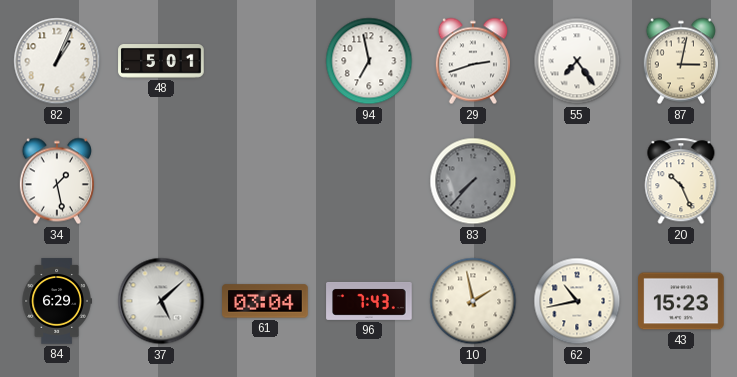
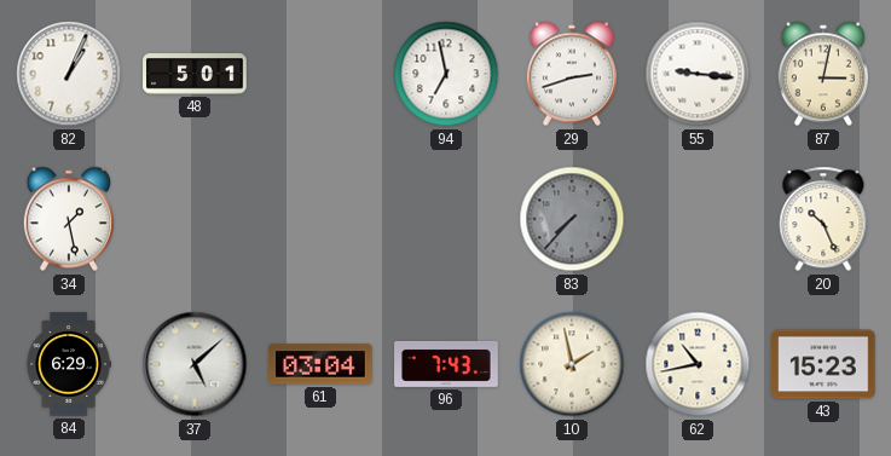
55: 7:24 -> 9:16
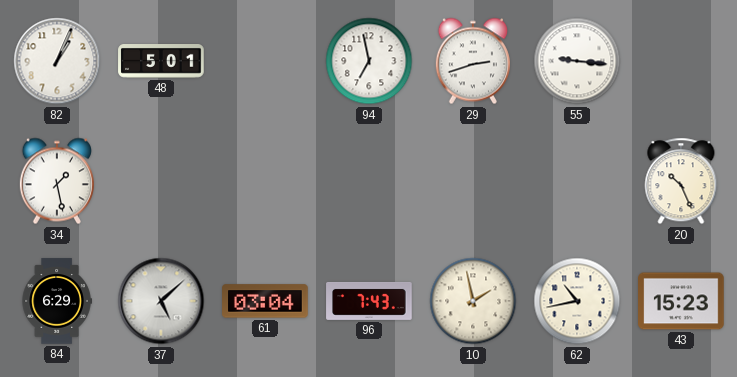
87: 3:02 -> none
83: 7:37 -> none
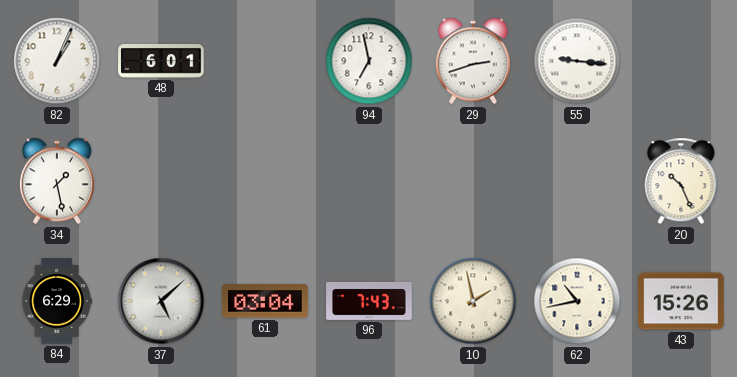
48: 5:01 -> 6:01
43: 15:23 -> 15:26
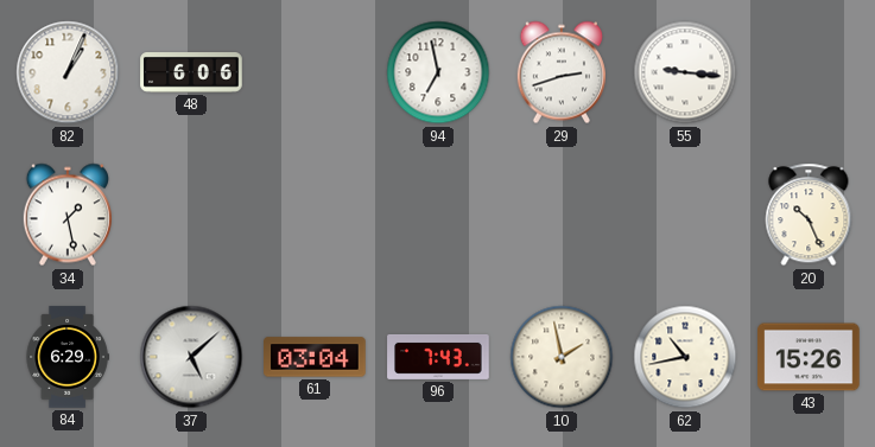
48: 6:01 -> 6:06
